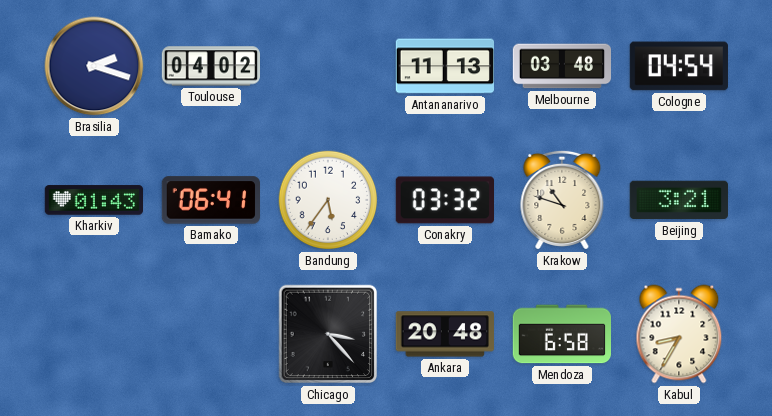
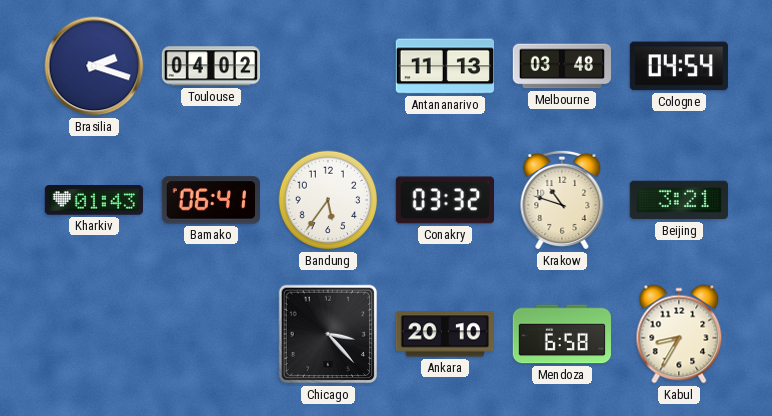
Ankara: 20:48 -> 20:10
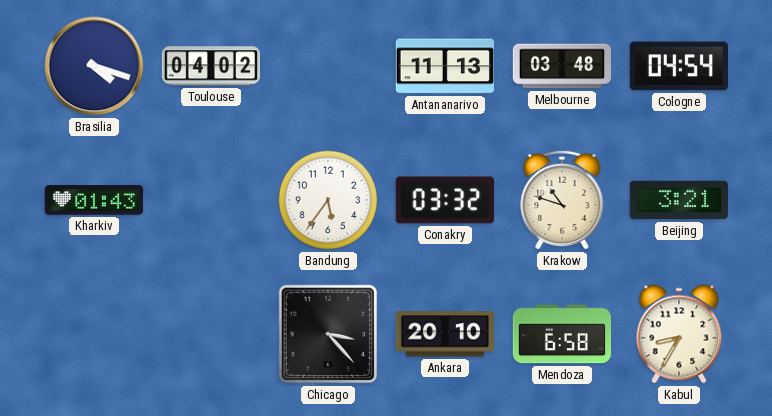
Brasilia: 2:18 -> 4:18
Bamako: 06:41 -> none
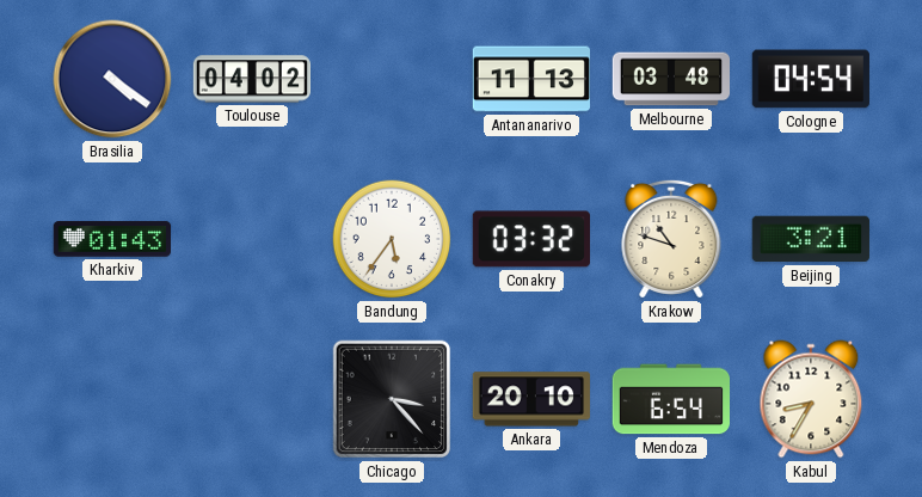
Brasilia: 4:18 -> 4:21
Mendoza: 6:58 -> 6:54
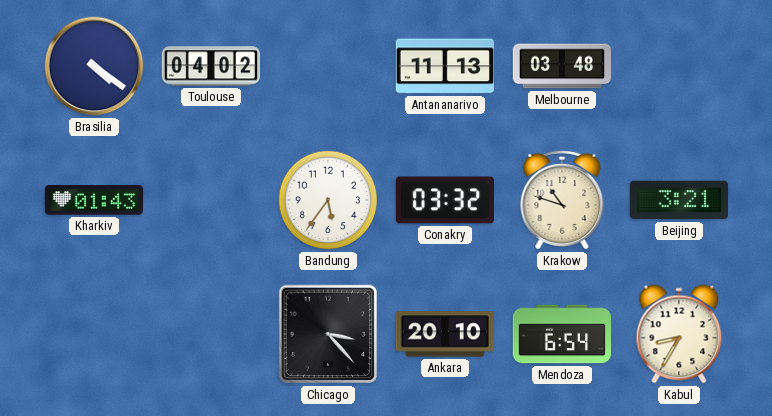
Cologne: 04:54 -> none
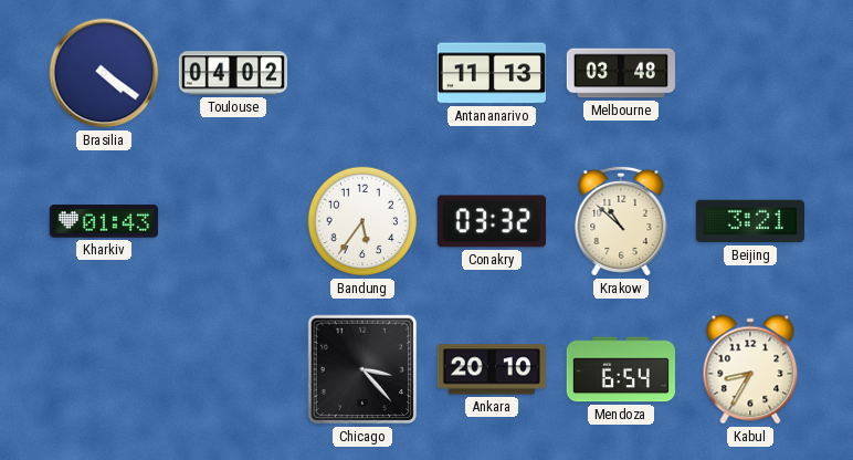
Krakow: 10:48 -> 10:52
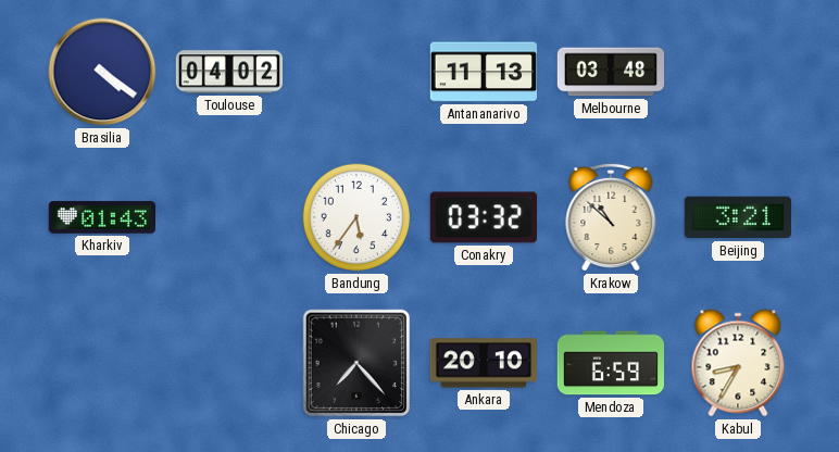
Chicago: 3:23 -> 7:23
Mendoza: 6:54 -> 6:59
